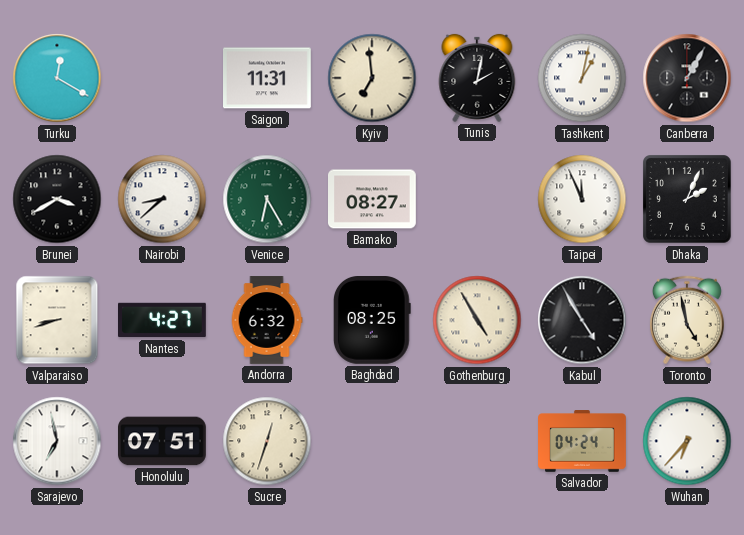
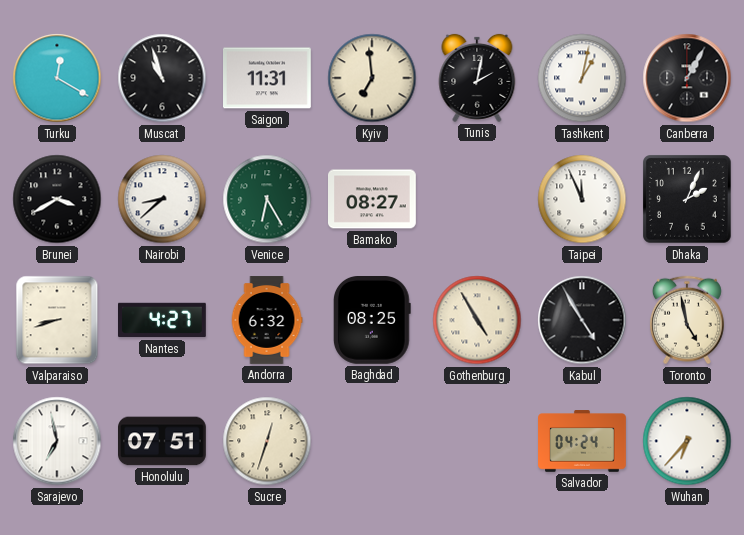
Muscat: none -> 10:57
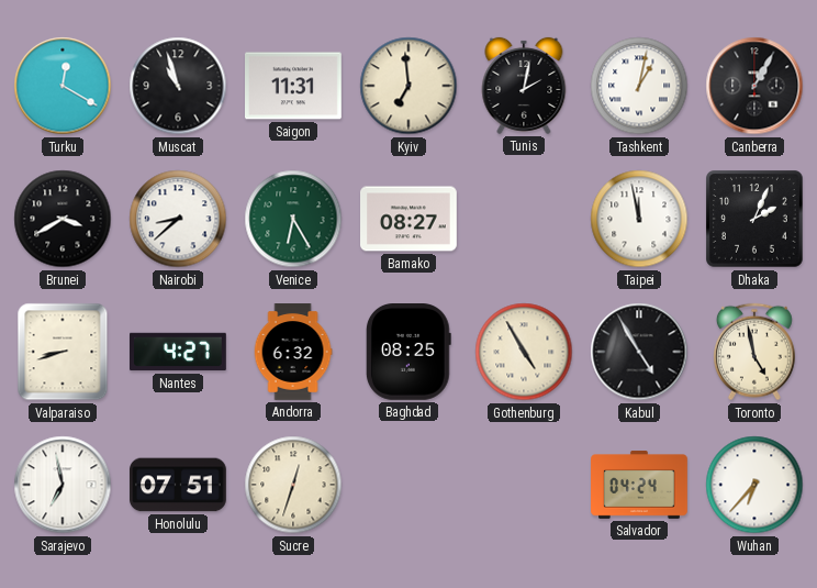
Taipei: 11:56 -> 11:58
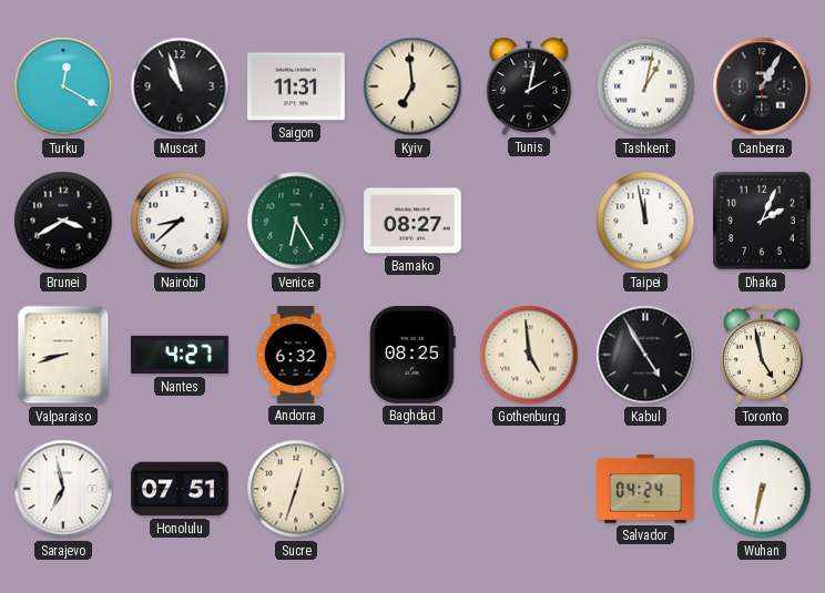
Gothenburg: 4:55 -> 4:59
Wuhan: 6:37 -> 6:32
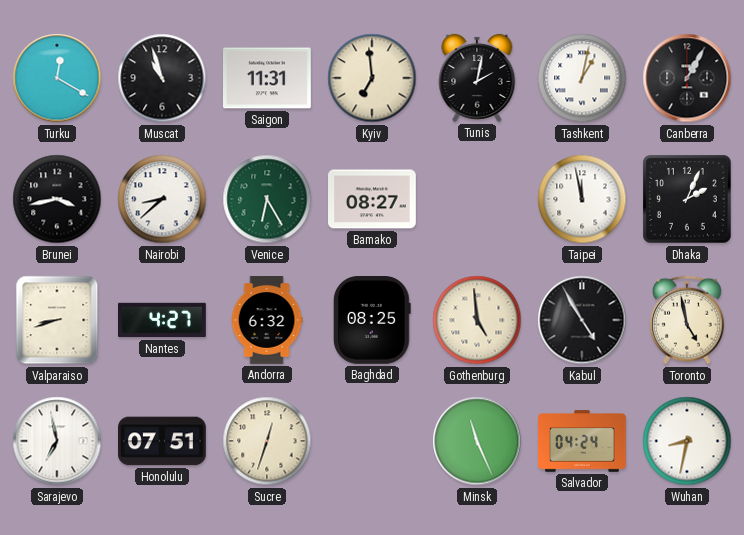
Brunei: 3:40 -> 3:43
Minsk: none -> 11:26
Wuhan: 6:32 -> 8:32
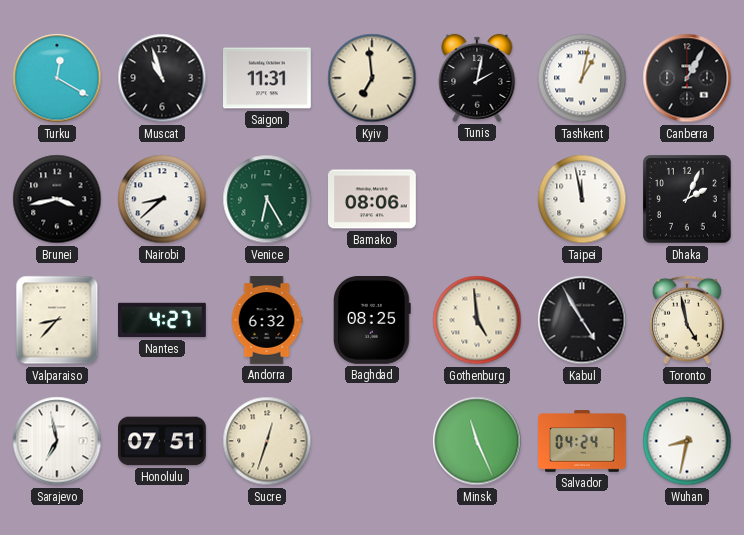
Bamako: 08:27 -> 08:06
Valparaiso: 8:42 -> 8:37
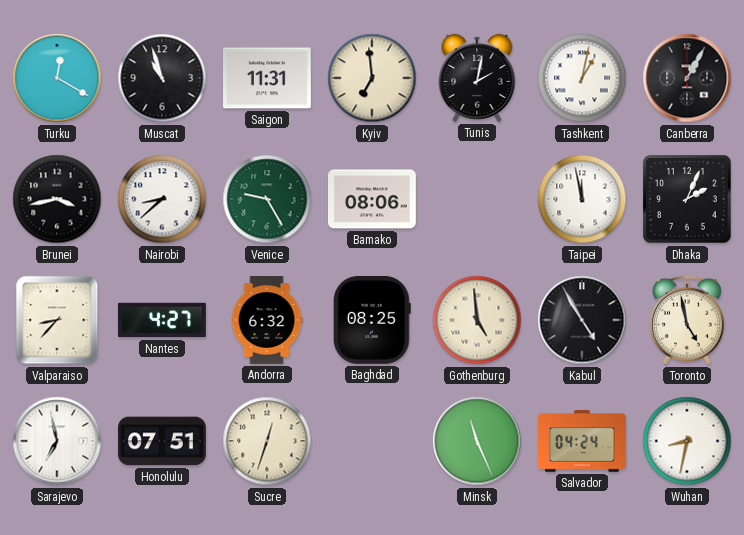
Venice: 6:25 -> 9:25
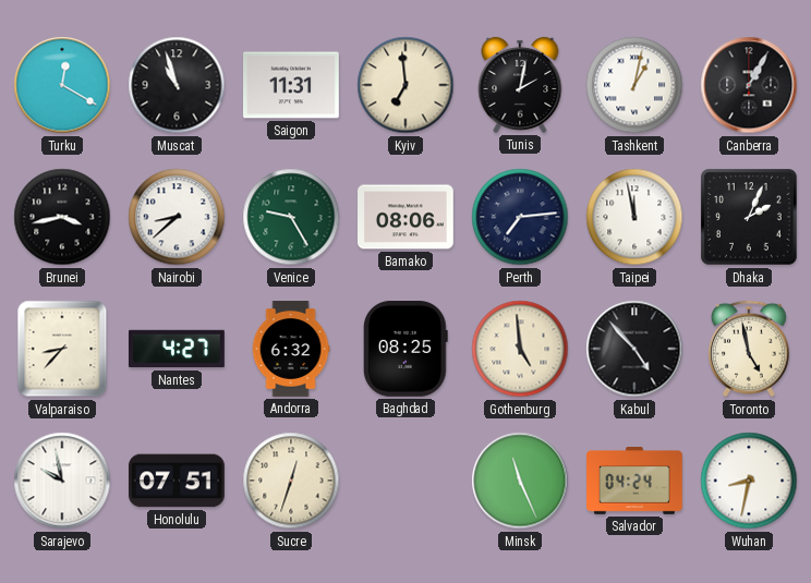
Perth: none -> 7:14
Kabul: 4:55 -> 4:53
Sarajevo: 6:58 -> 9:58
